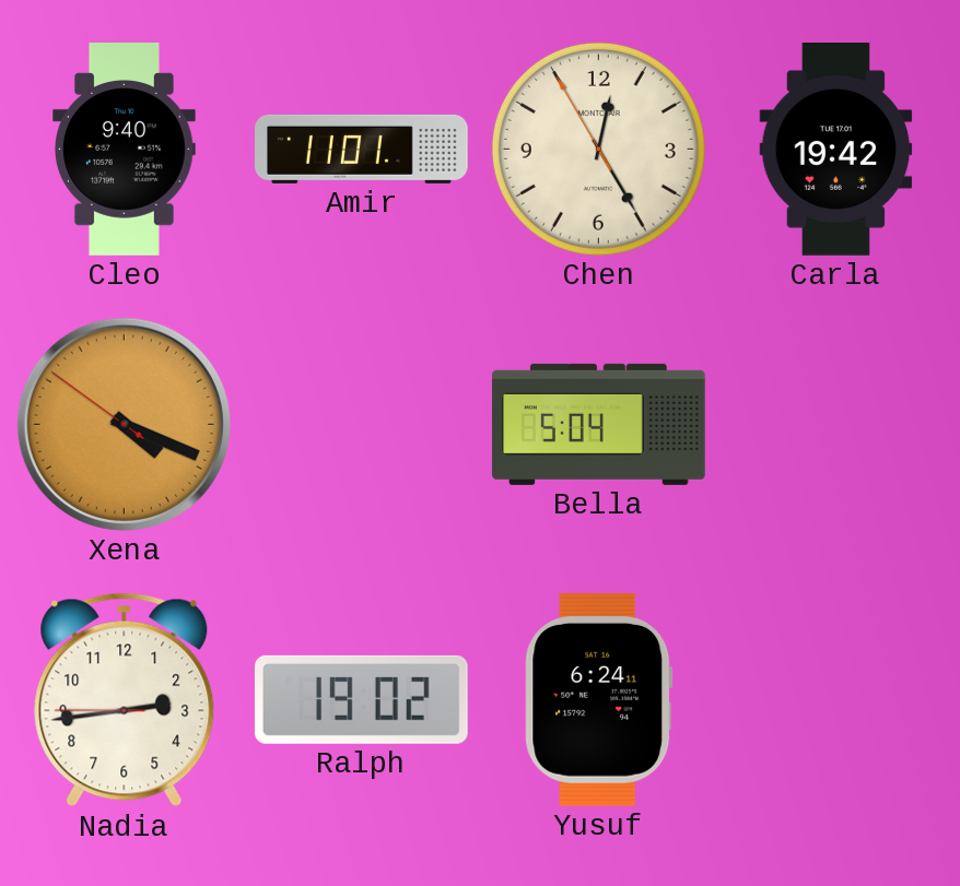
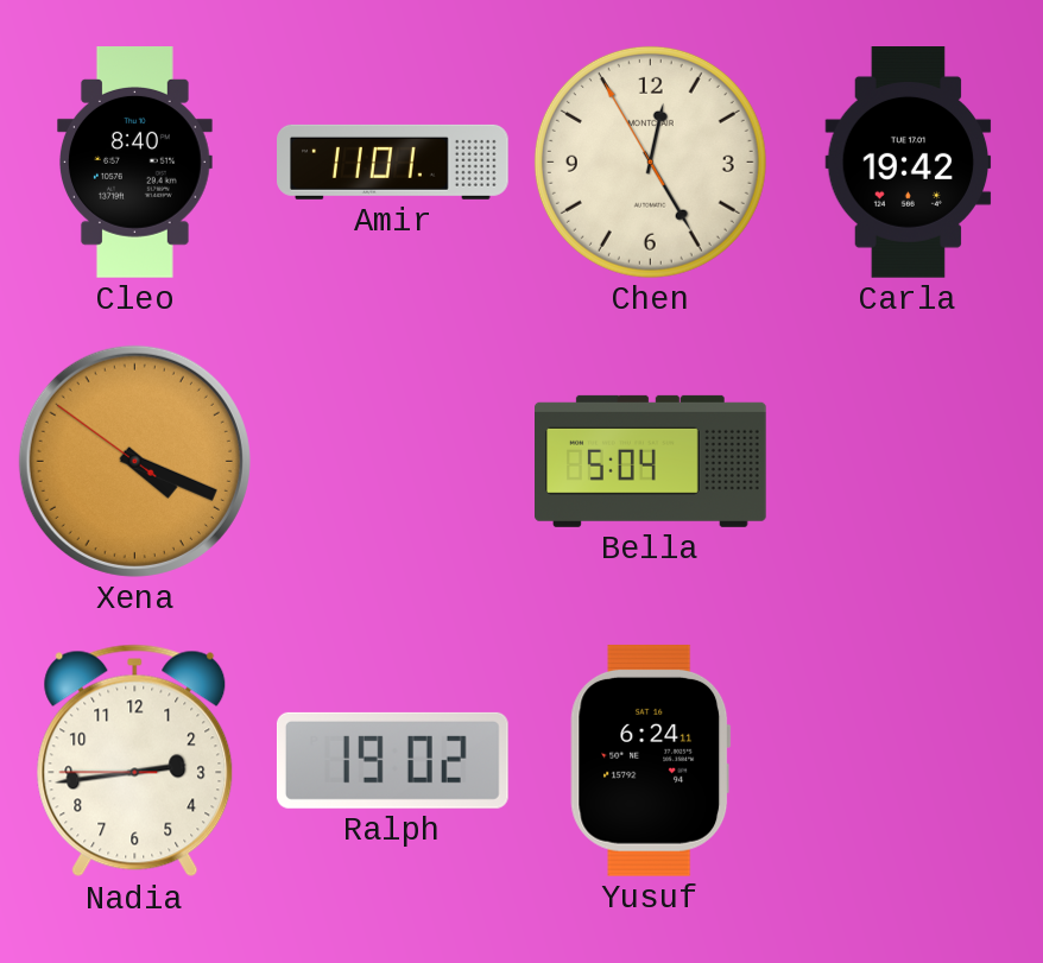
Cleo: 9:40 -> 8:40
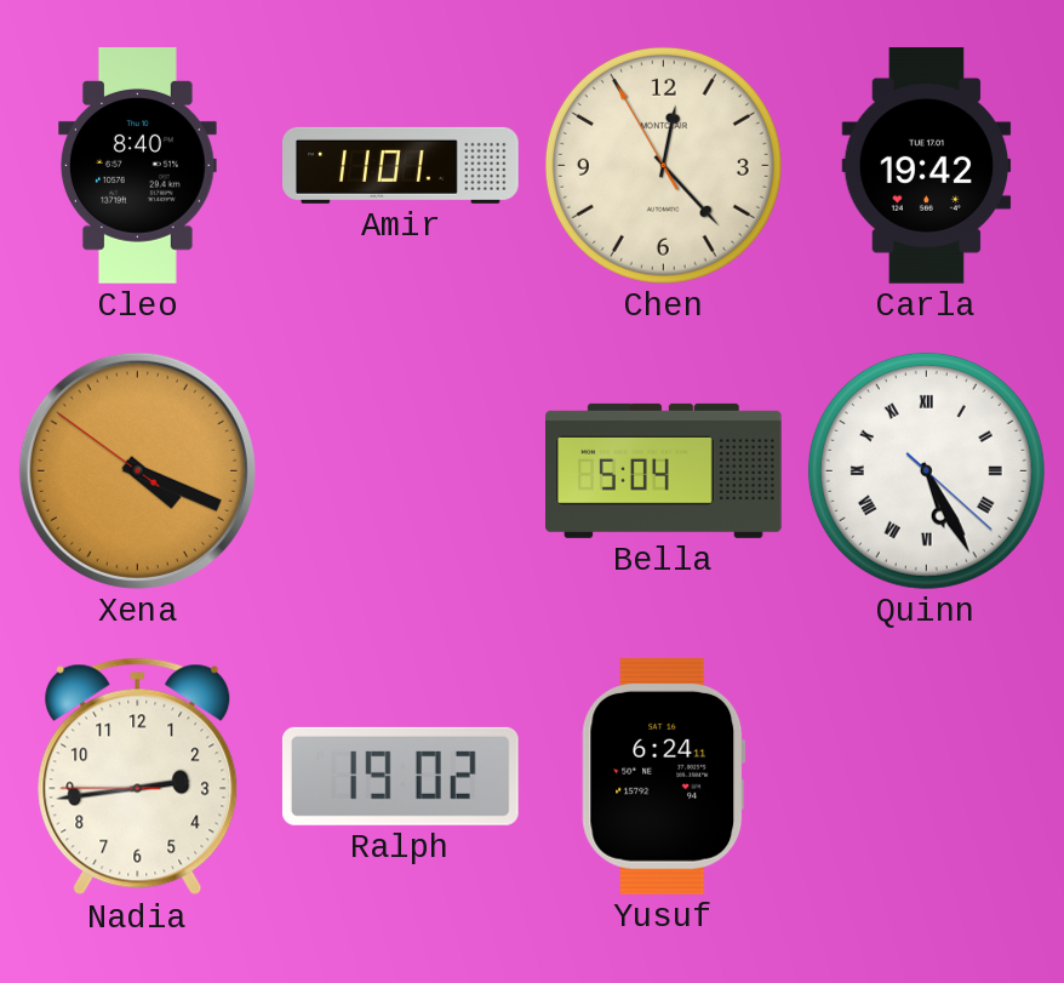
Chen: 12:24 -> 12:22
Quinn: none -> 5:25
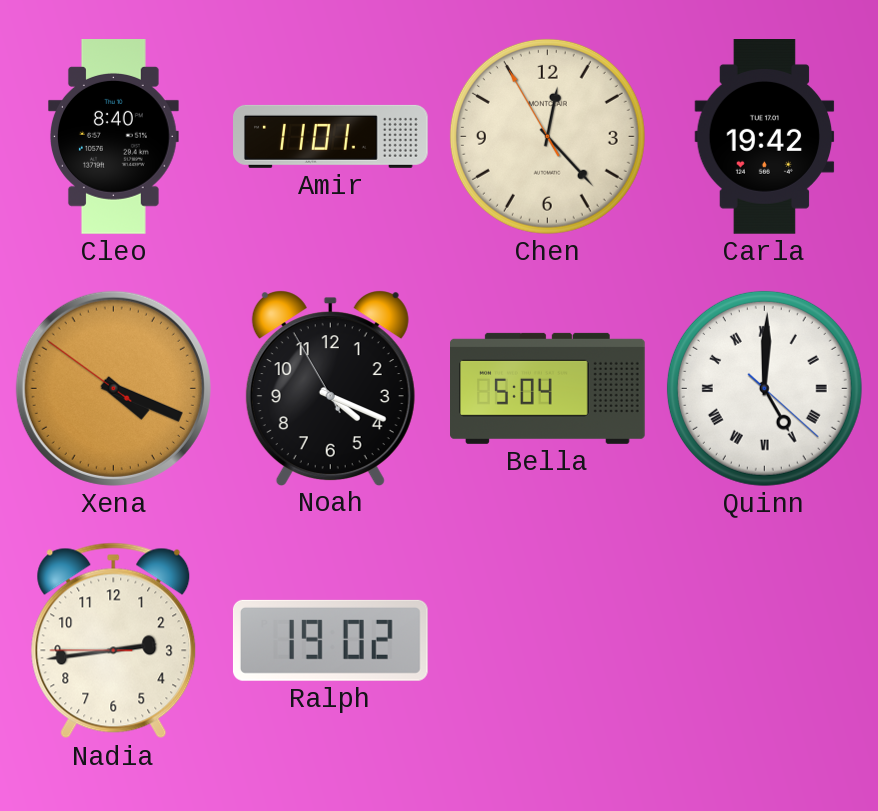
Noah: none -> 4:18
Quinn: 5:25 -> 5:00
Yusuf: 6:24 -> none
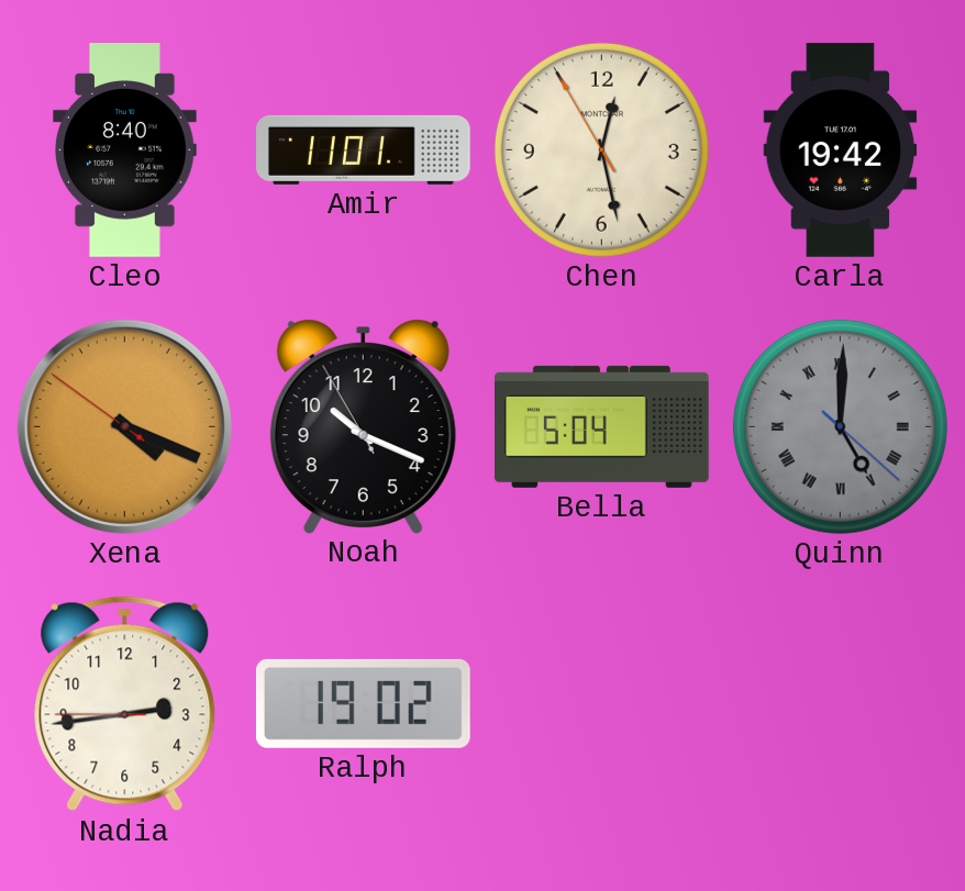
Chen: 12:22 -> 12:27
Noah: 4:18 -> 10:18
Quinn dial: white -> grey
